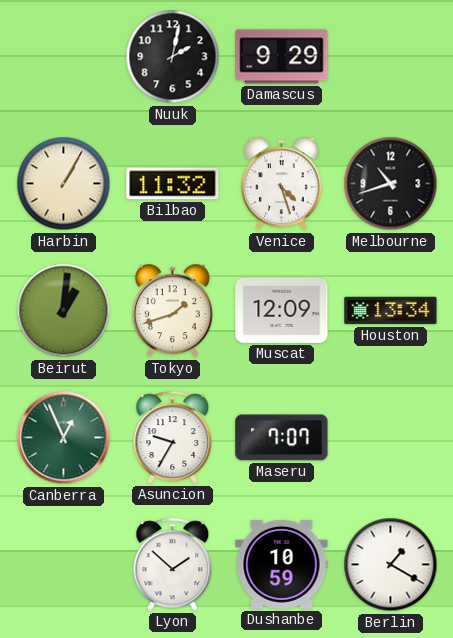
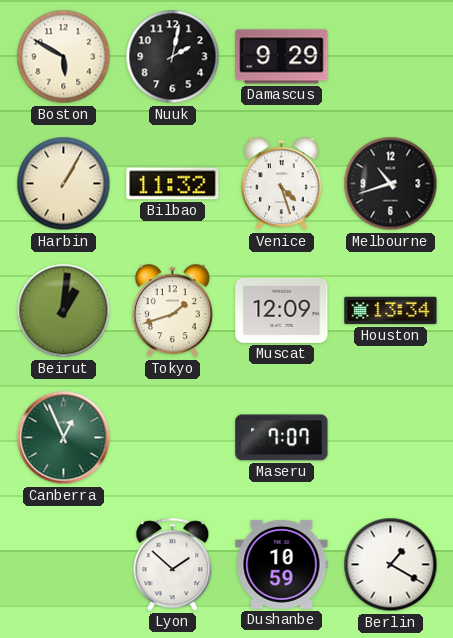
Boston: none -> 5:50
Asuncion: 9:35 -> none
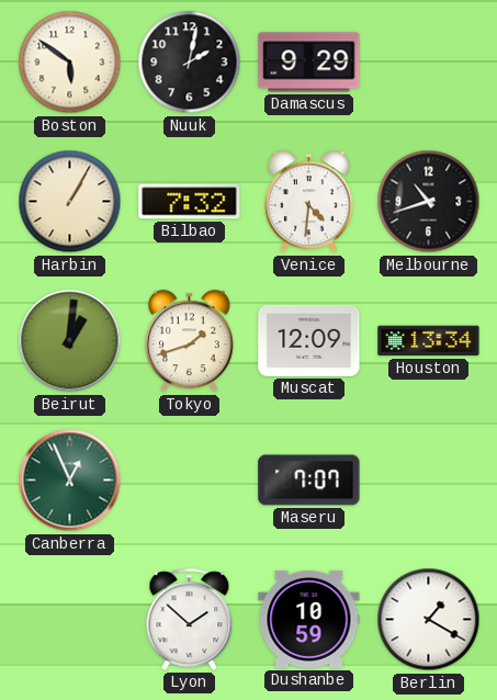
Boston: 5:50 -> 5:51
Bilbao: 11:32 -> 7:32
Venice: 4:27 -> 4:31
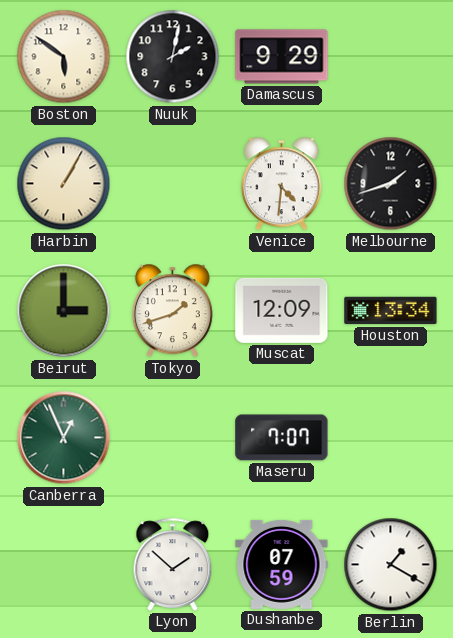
Bilbao: 7:32 -> none
Melbourne: 10:42 -> 1:42
Beirut: 1:01 -> 3:00
Dushanbe: 10:59 -> 07:59
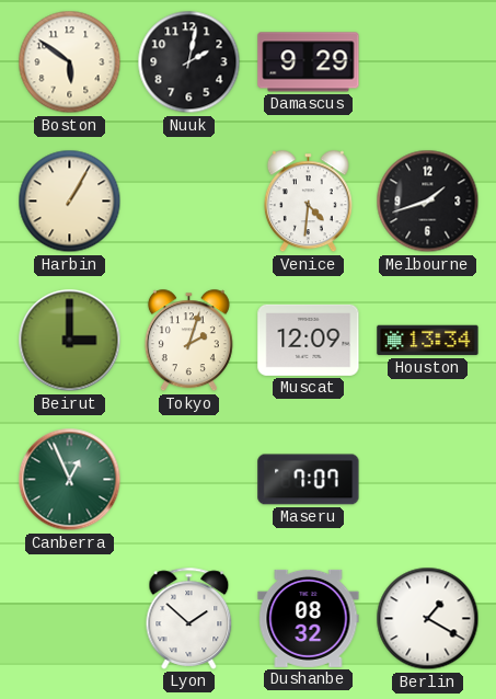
Tokyo: 1:42 -> 2:03
Dushanbe: 07:59 -> 08:32
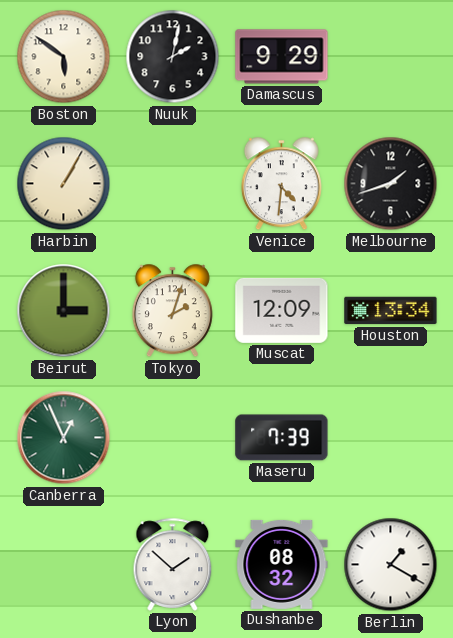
Maseru: 7:07 -> 7:39
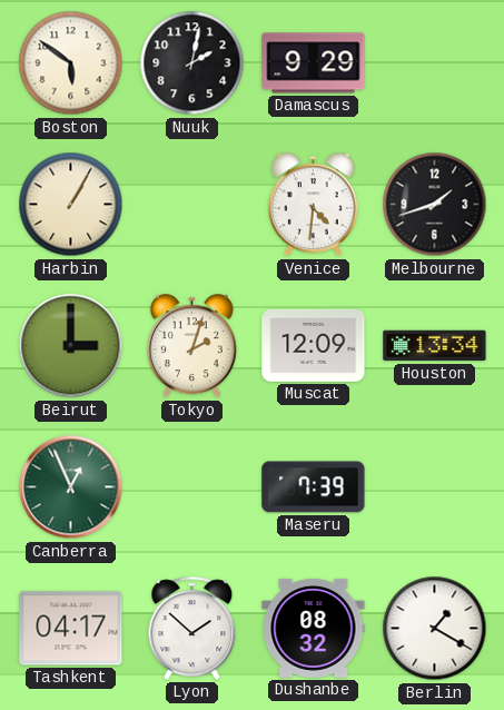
Tashkent: none -> 04:17
